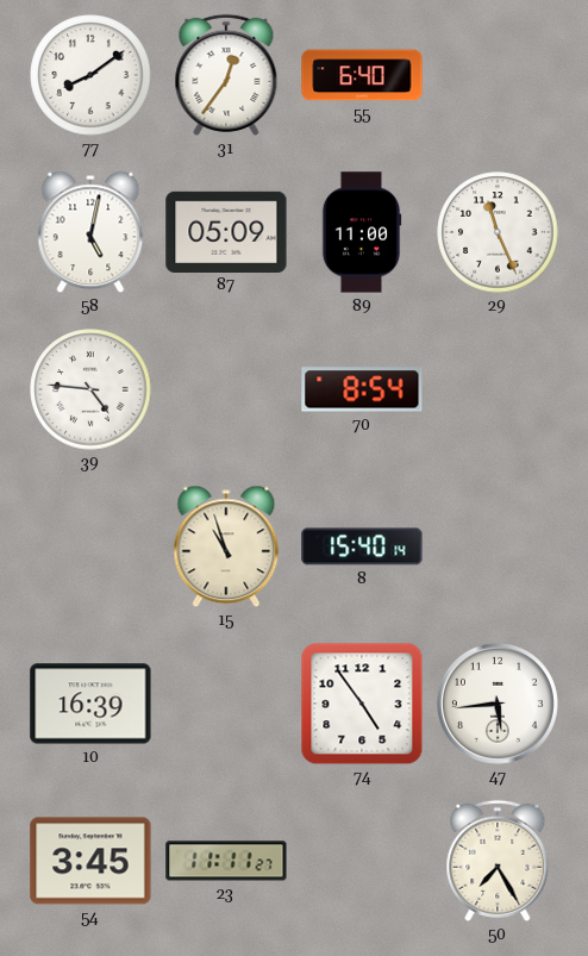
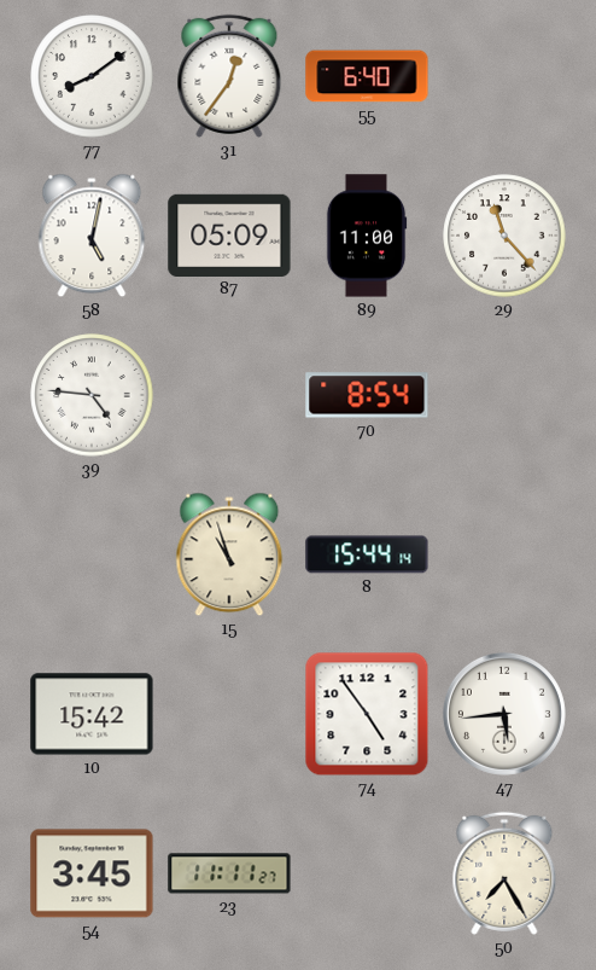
29: 11:26 -> 11:23
8: 15:40 -> 15:44
10: 16:39 -> 15:42
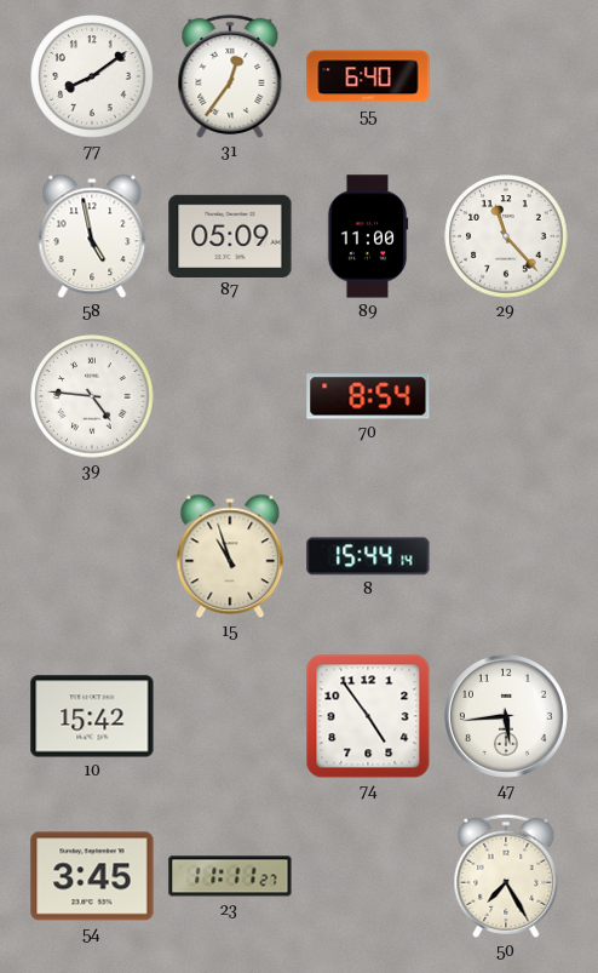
58: 5:02 -> 4:58
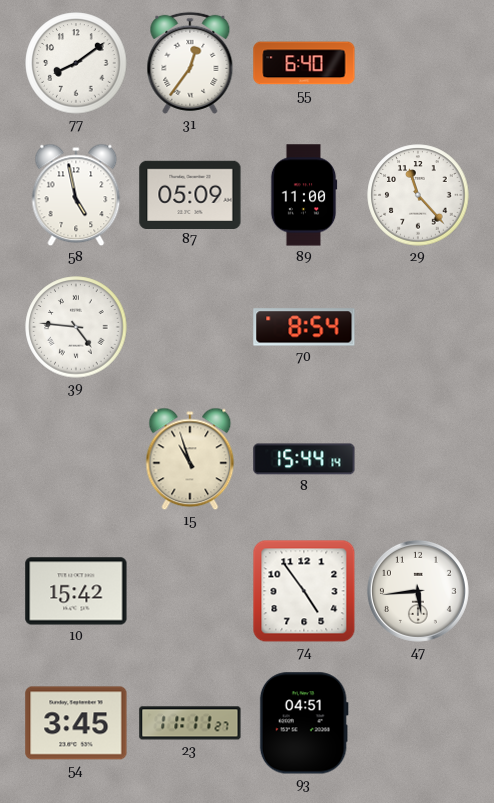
93: none -> 04:51
50: 7:25 -> none
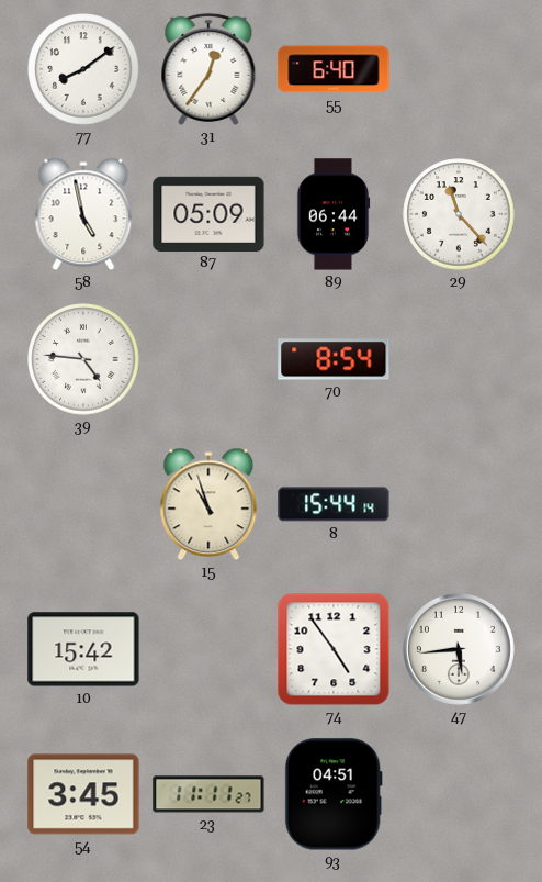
89: 11:00 -> 06:44
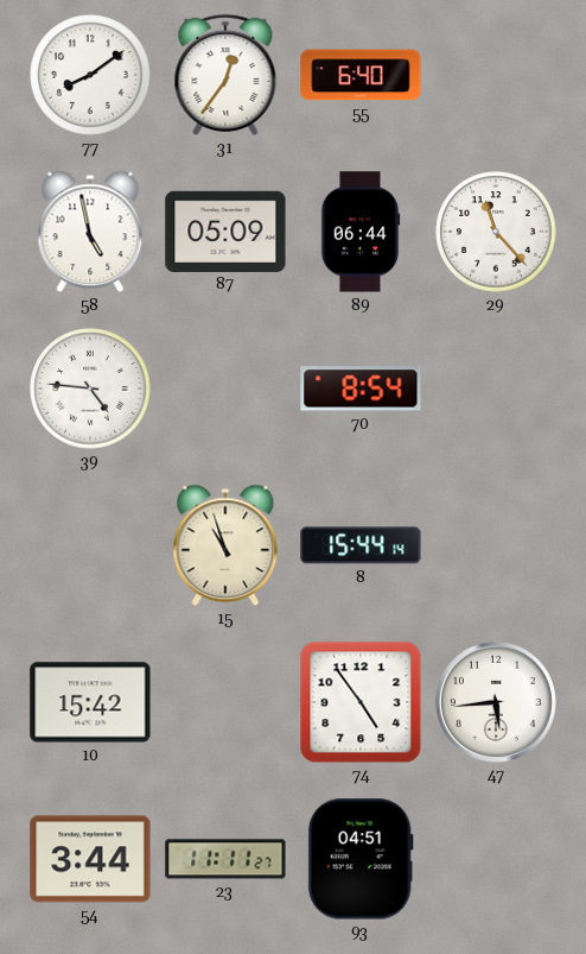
54: 3:45 -> 3:44
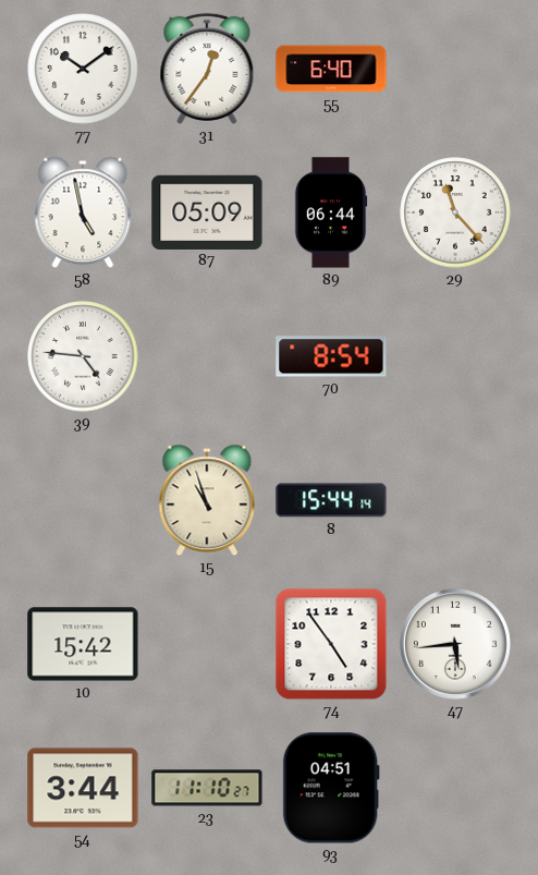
77: 8:09 -> 10:09
23: 11:11 -> 11:10
